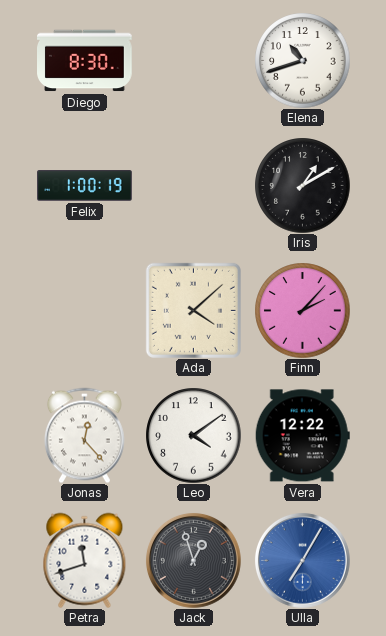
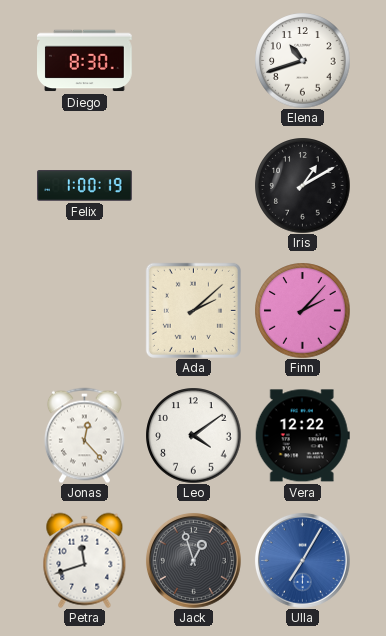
Ada: 4:08 -> 2:08
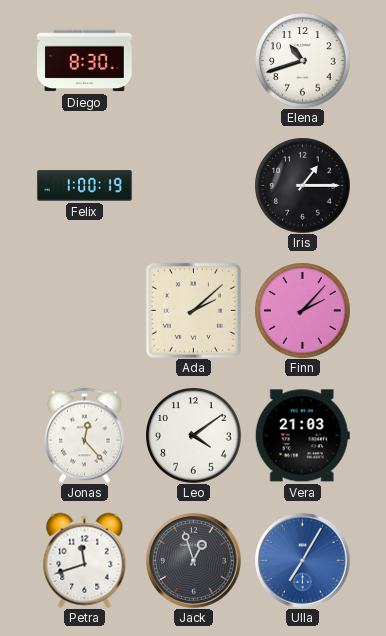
Iris: 1:10 -> 1:15
Vera: 12:22 -> 21:03
